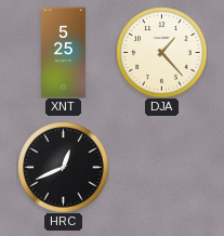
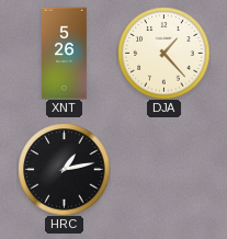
XNT: 5:25 -> 5:26
HRC: 12:41 -> 1:13
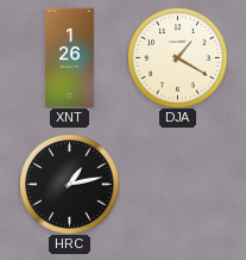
XNT: 5:26 -> 1:26
DJA: 1:23 -> 1:20
